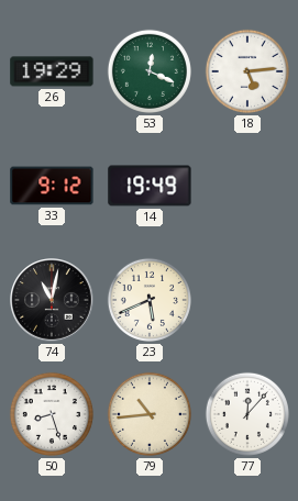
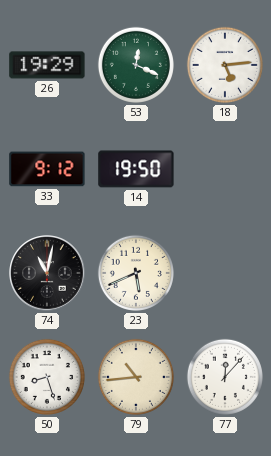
14: 19:49 -> 19:50
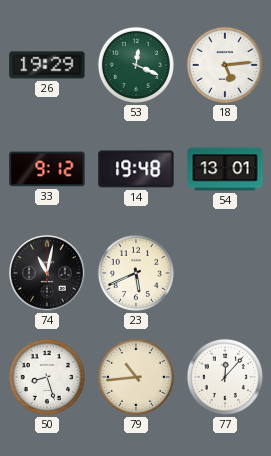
14: 19:50 -> 19:48
54: none -> 13:01
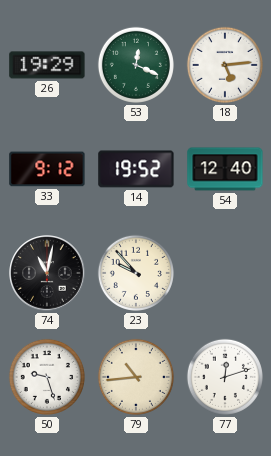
14: 19:48 -> 19:52
54: 13:01 -> 12:40
23: 5:41 -> 9:53
50: 8:27 -> 9:27
77: 12:07 -> 12:12
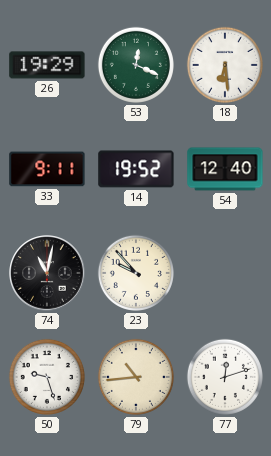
18: 5:14 -> 6:29
33: 9:12 -> 9:11
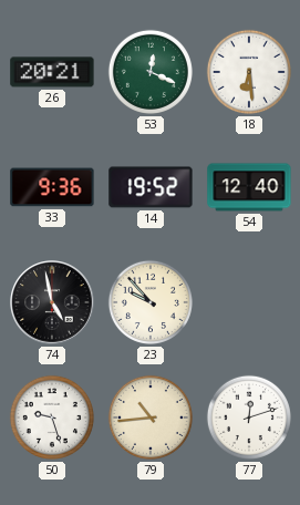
26: 19:29 -> 20:21
33: 9:11 -> 9:36
74: 11:02 -> 4:58
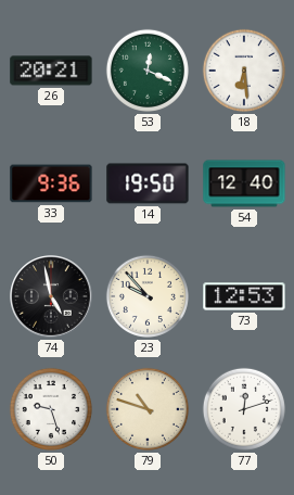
14: 19:52 -> 19:50
73: none -> 12:53
79: 10:44 -> 10:48
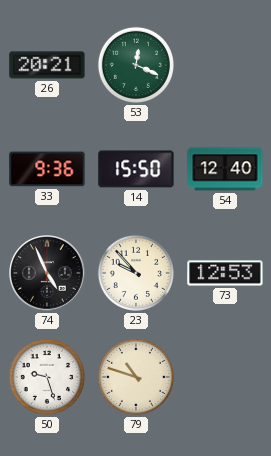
18: 6:29 -> none
14: 19:50 -> 15:50
74: 4:58 -> 4:56
77: 12:12 -> none
